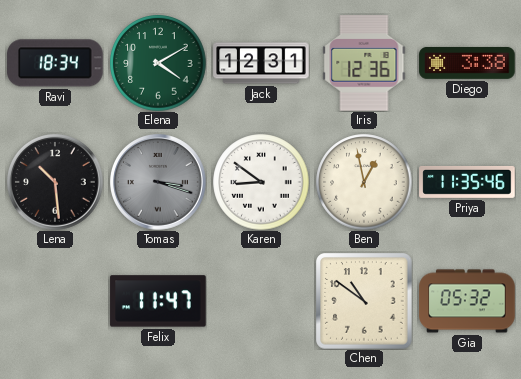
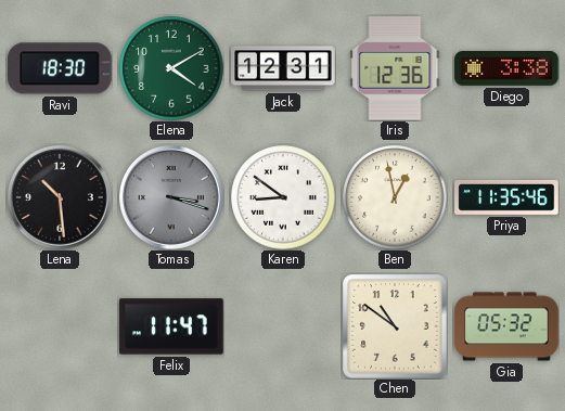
Ravi: 18:34 -> 18:30
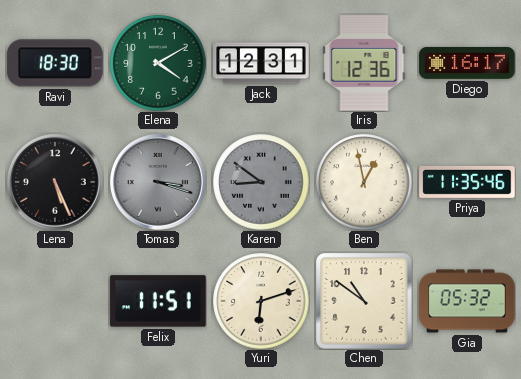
Diego: 3:38 -> 16:17
Lena: 10:29 -> 5:26
Karen dial: white -> grey
Felix: 11:47 -> 11:51
Yuri: none -> 6:12
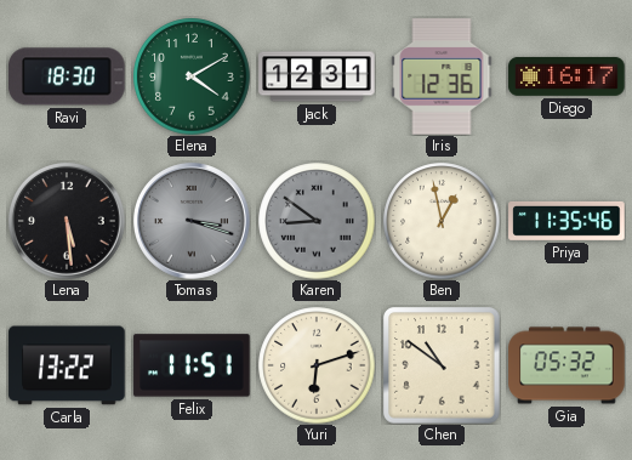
Lena: 5:26 -> 5:29
Carla: none -> 13:22
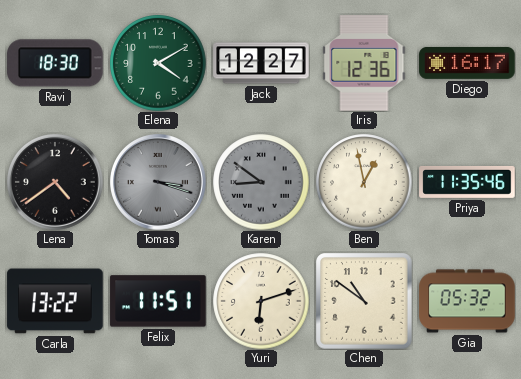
Jack: 12:31 -> 12:27
Lena: 5:29 -> 4:39
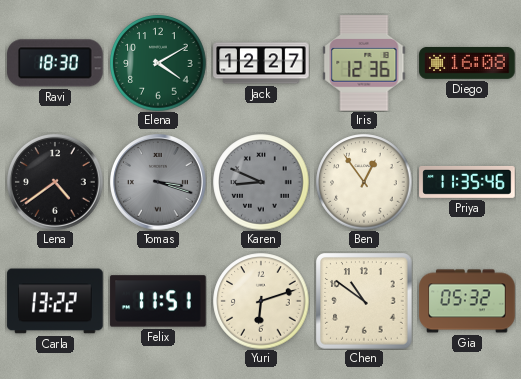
Diego: 16:17 -> 16:08
Karen: 8:51 -> 8:49
Ben: 12:58 -> 12:54
